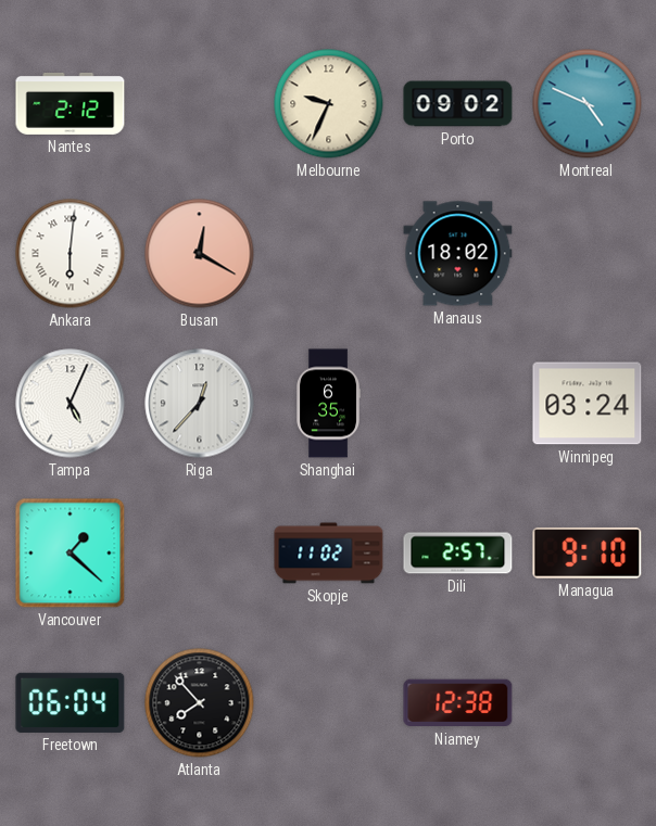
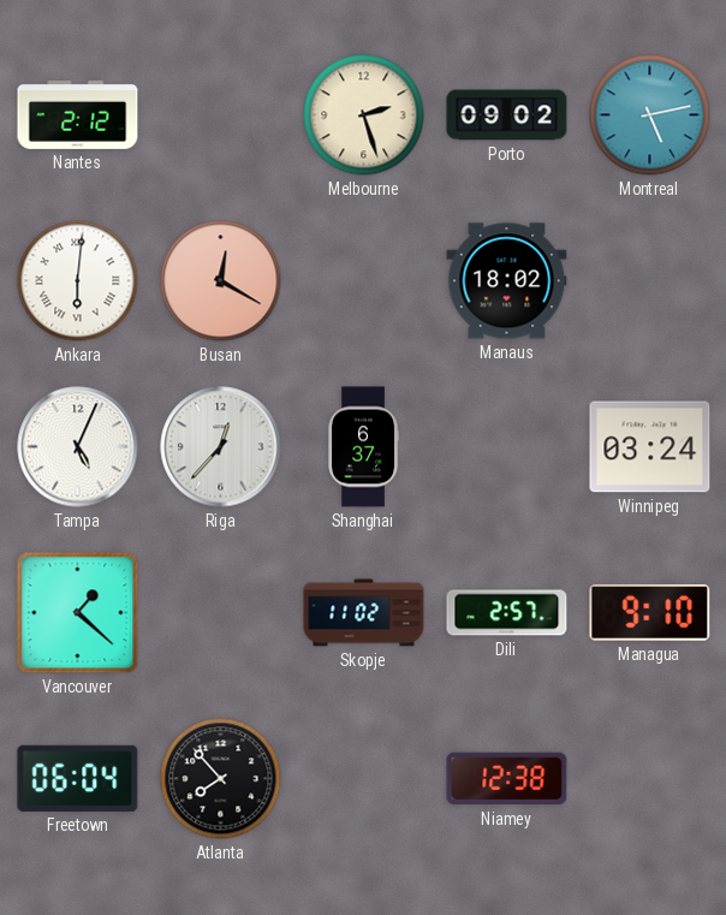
Melbourne: 9:34 -> 2:27
Montreal: 4:49 -> 5:13
Shanghai: 6:35 -> 6:37
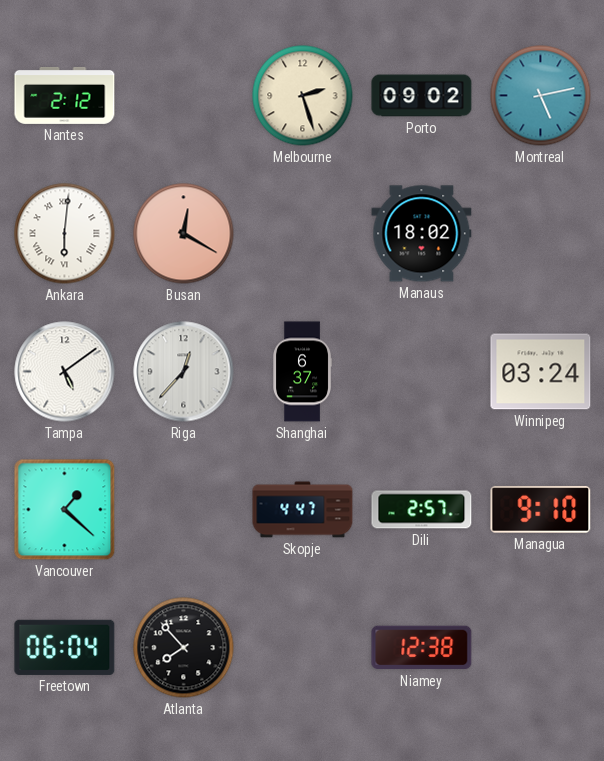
Tampa: 5:04 -> 5:09
Skopje: 11:02 -> 4:47
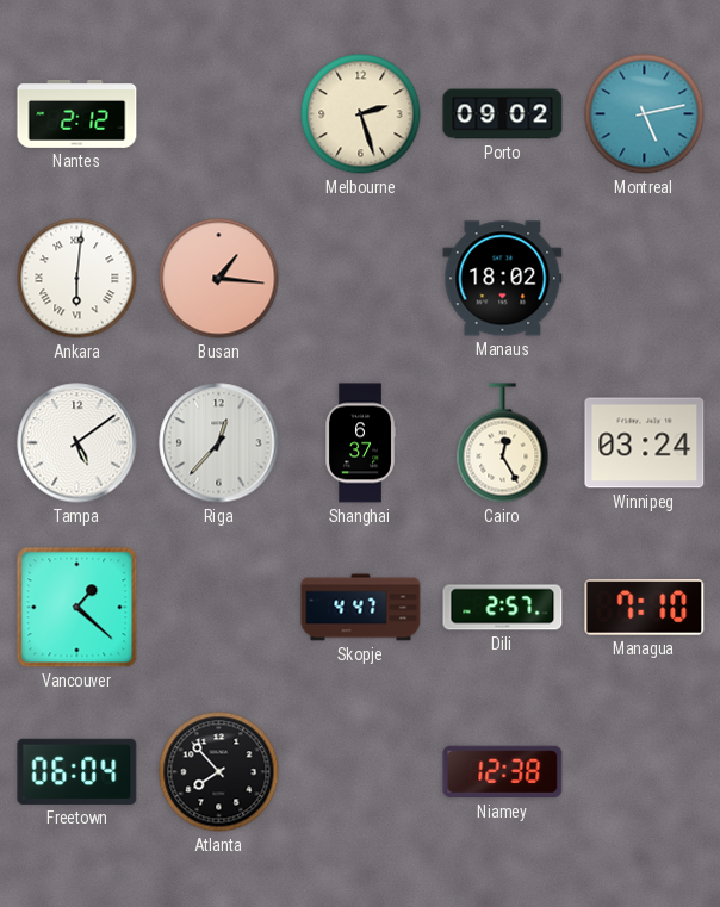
Busan: 12:20 -> 1:16
Cairo: none -> 12:25
Managua: 9:10 -> 7:10
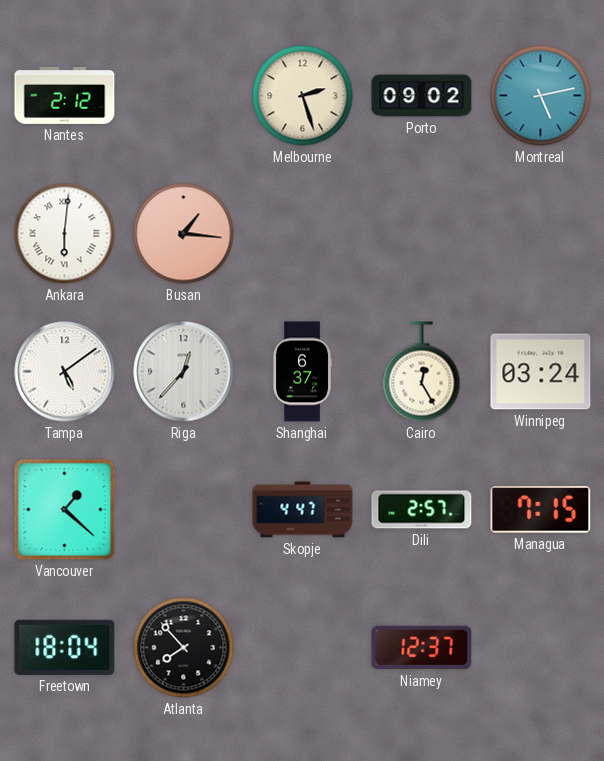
Manaus: 18:02 -> none
Managua: 7:10 -> 7:15
Freetown: 06:04 -> 18:04
Niamey: 12:38 -> 12:37
